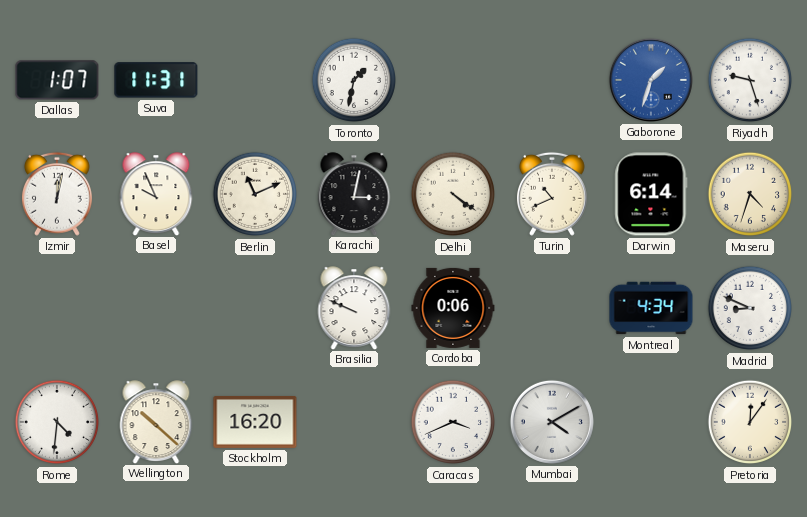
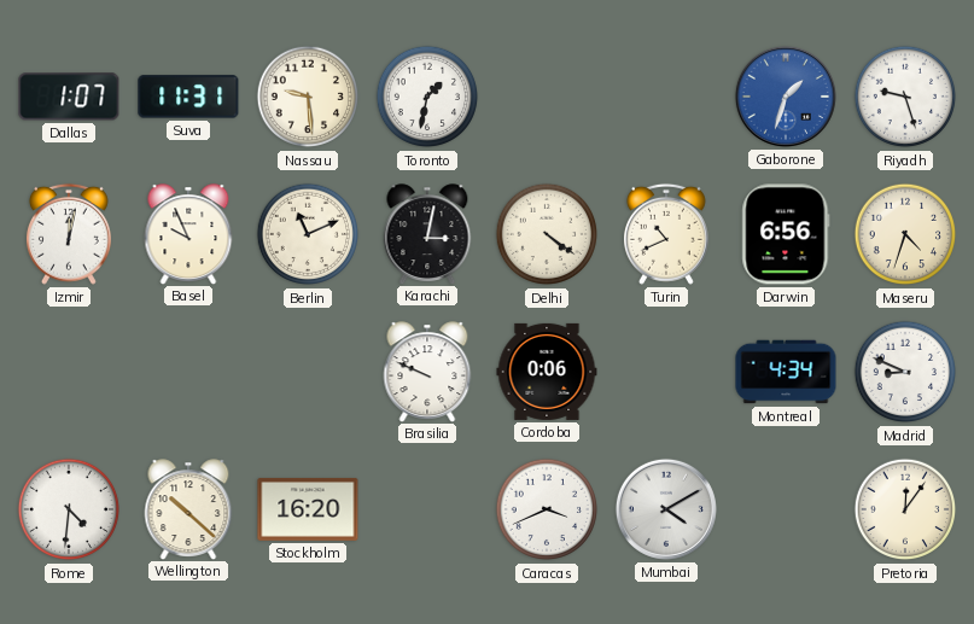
Nassau: none -> 9:29
Darwin: 6:14 -> 6:56
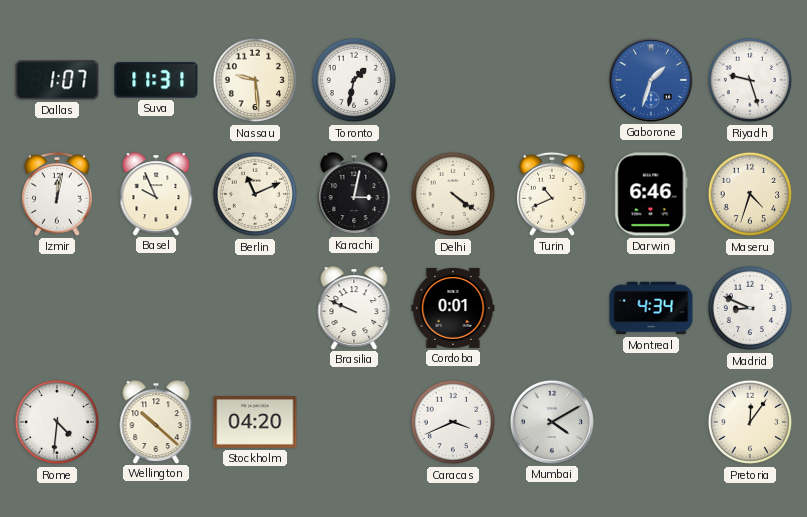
Darwin: 6:56 -> 6:46
Cordoba: 0:06 -> 0:01
Stockholm: 16:20 -> 04:20
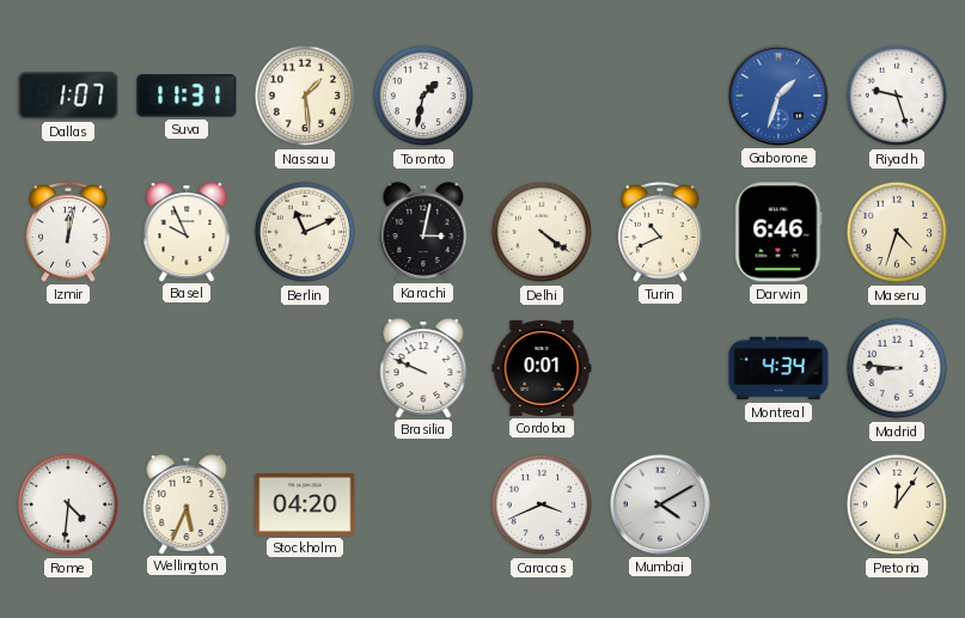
Nassau: 9:29 -> 1:29
Madrid: 8:49 -> 8:46
Wellington: 10:22 -> 5:34
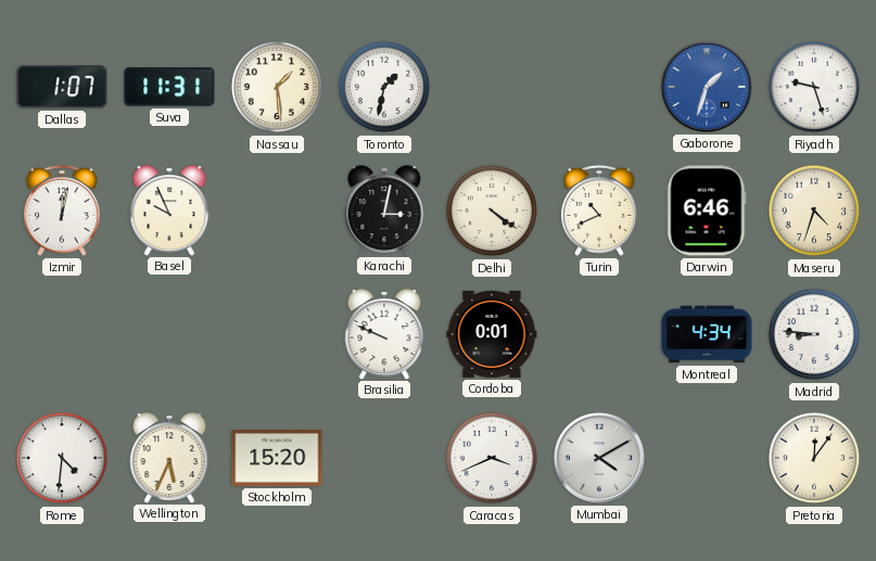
Berlin: 11:11 -> none
Stockholm: 04:20 -> 15:20
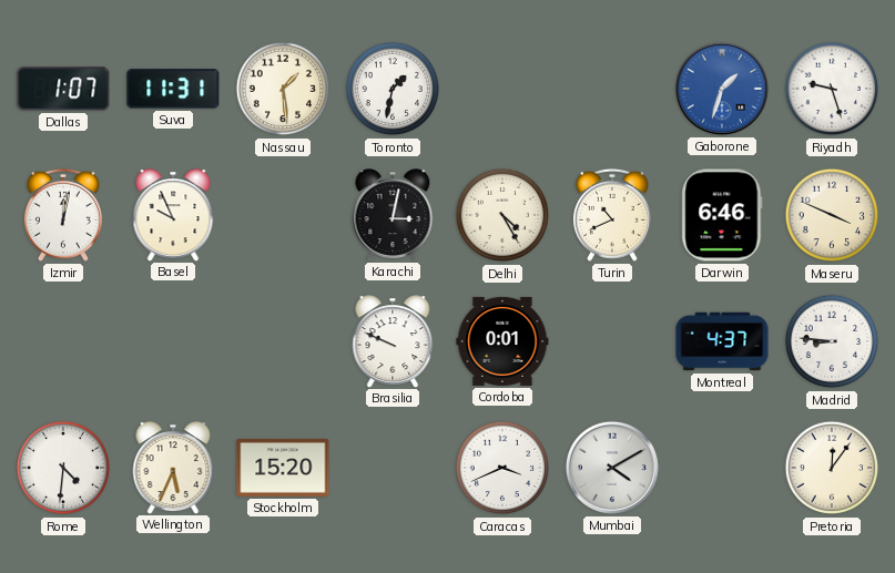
Delhi: 4:21 -> 4:25
Maseru: 4:33 -> 3:49
Montreal: 4:34 -> 4:37
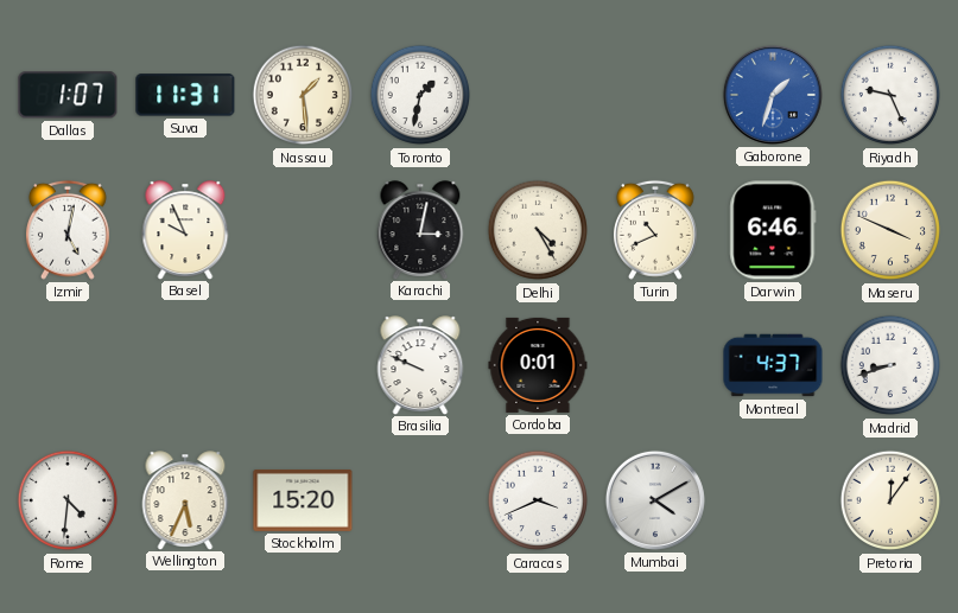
Riyadh: 9:27 -> 9:26
Izmir: 12:02 -> 5:02
Madrid: 8:46 -> 8:42
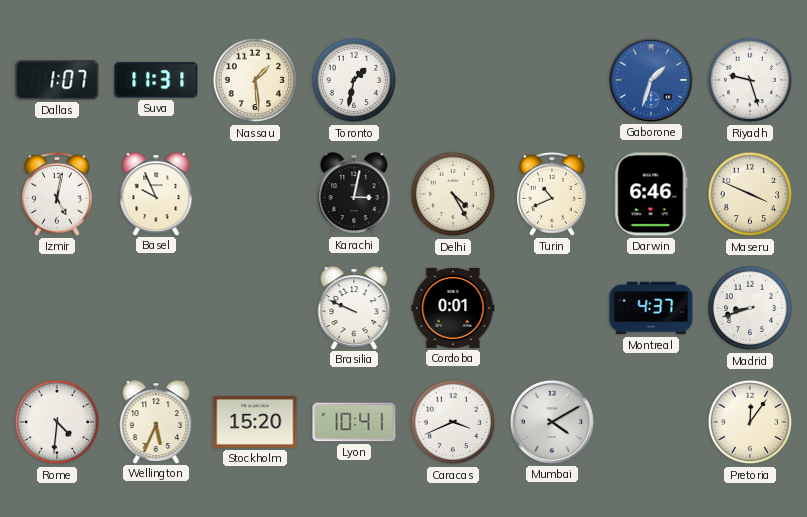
Riyadh: 9:26 -> 9:27
Lyon: none -> 10:41
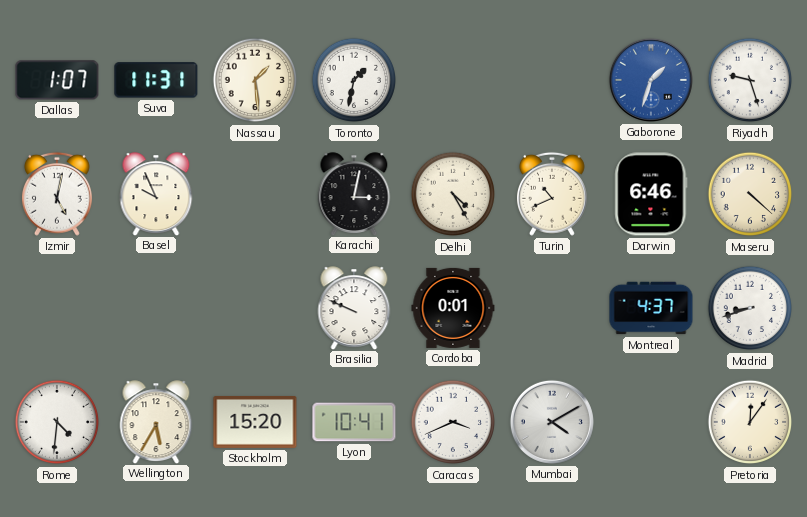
Maseru: 3:49 -> 4:22
Wellington: 5:34 -> 5:35
